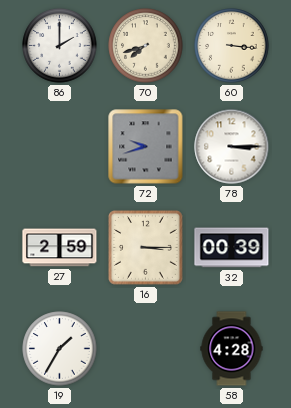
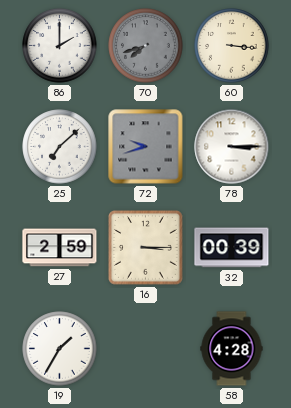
70 dial: cream -> grey
25: none -> 7:08
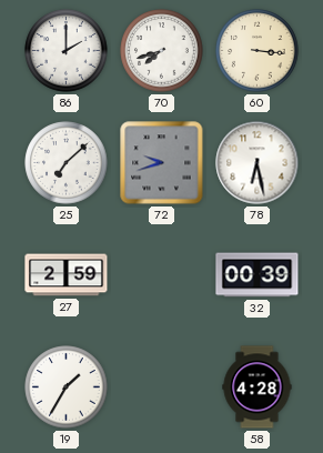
70 dial: grey -> white
78: 3:15 -> 6:28
16: 3:15 -> none
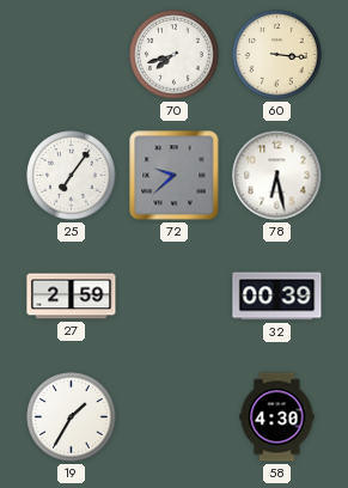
86: 2:00 -> none
25: 7:08 -> 7:06
72: 9:42 -> 9:38
58: 4:28 -> 4:30
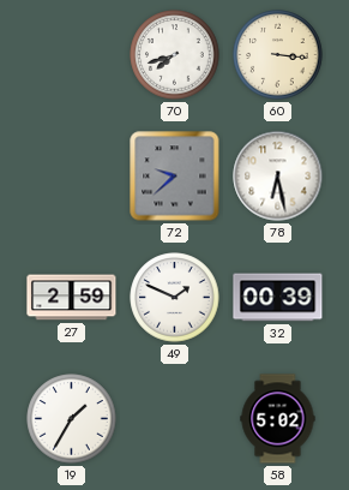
25: 7:06 -> none
49: none -> 1:49
58: 4:30 -> 5:02
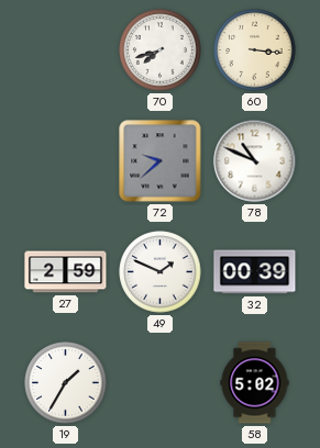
78: 6:28 -> 10:49
